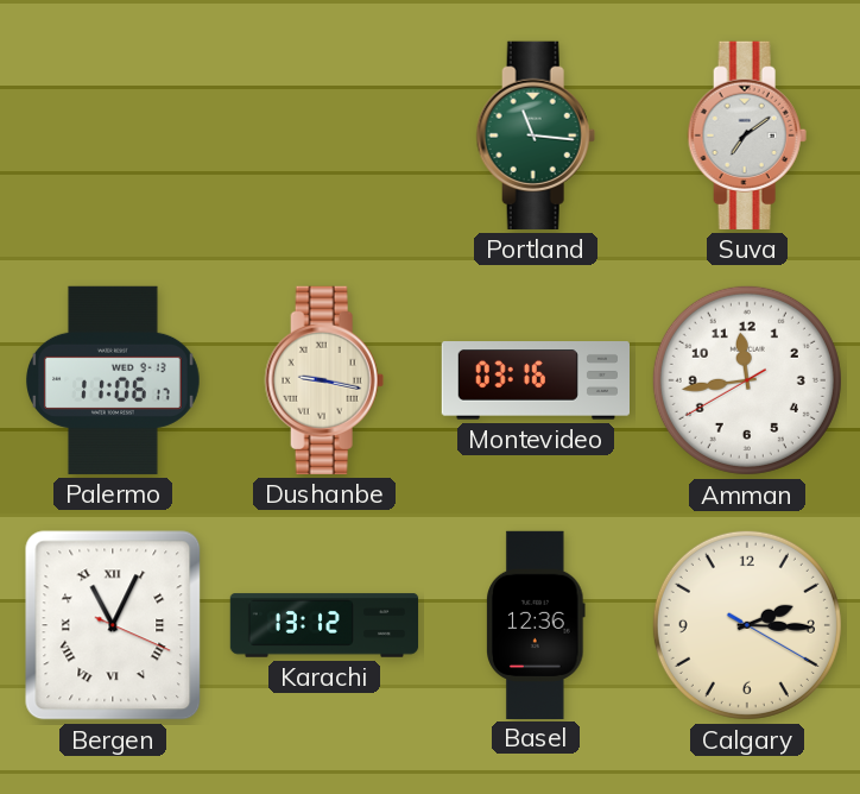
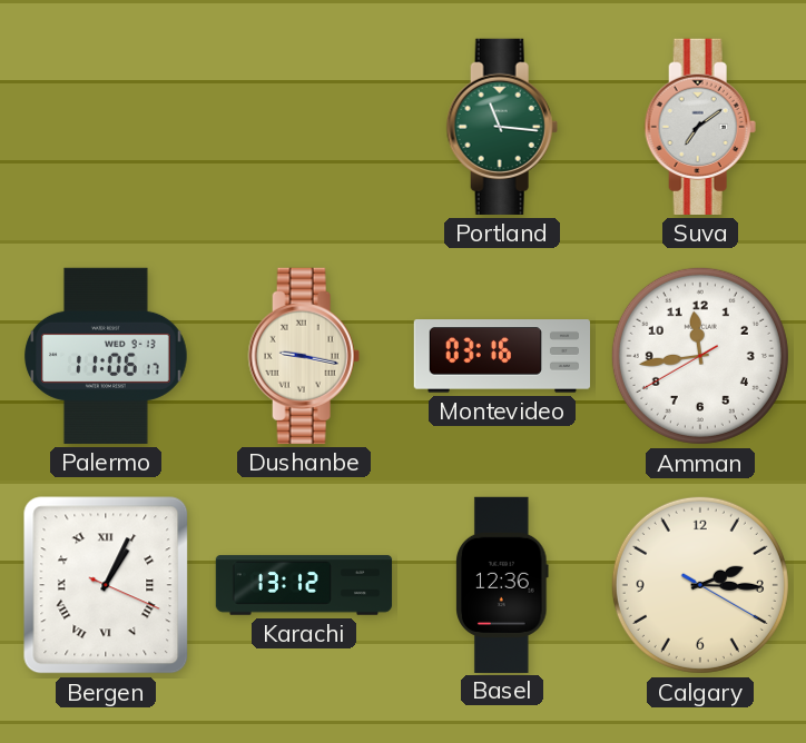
Bergen: 11:04 -> 1:04
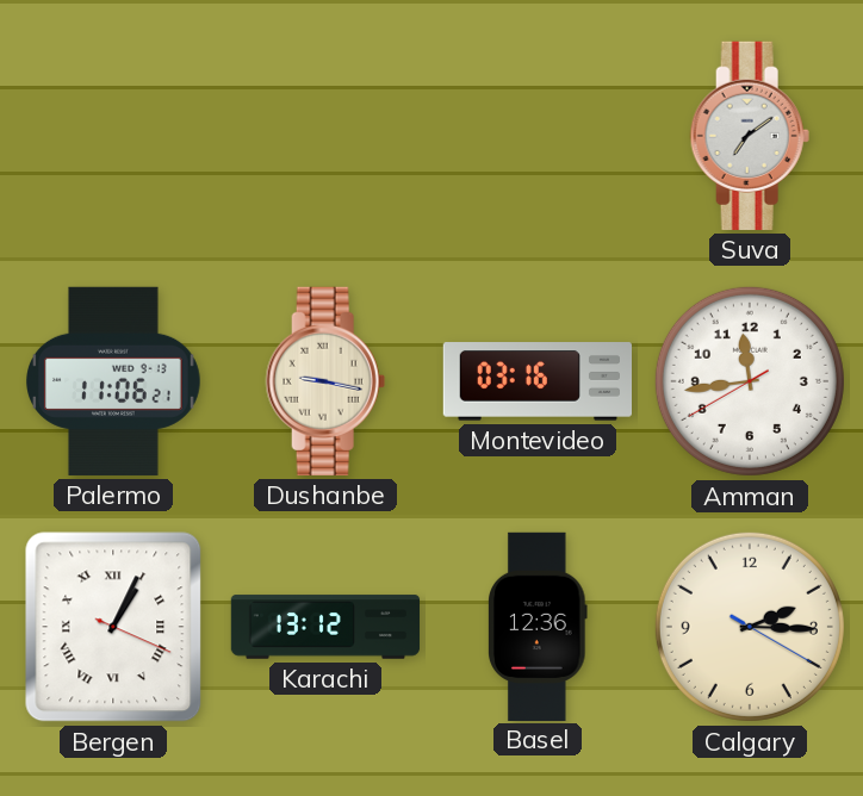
Portland: 11:16 -> none
Palermo: 11:06:17 -> 11:06:21
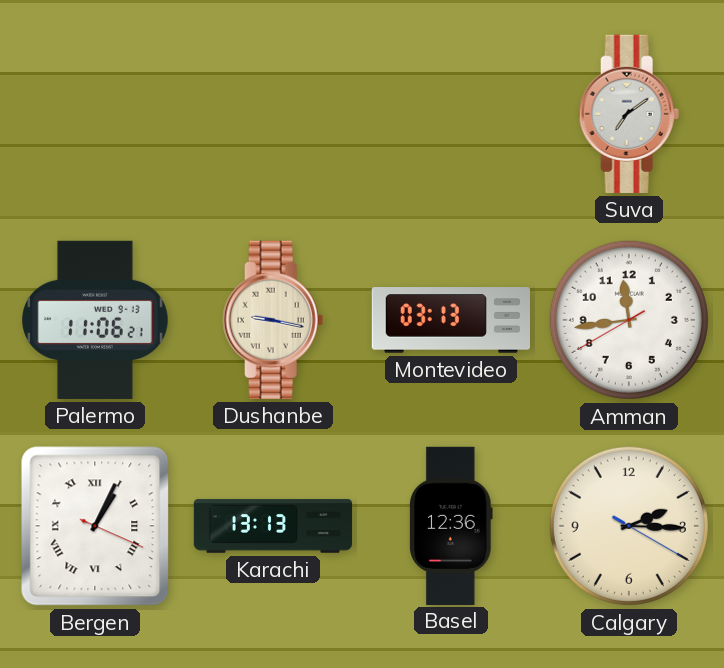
Montevideo: 03:16 -> 03:13
Karachi: 13:12 -> 13:13
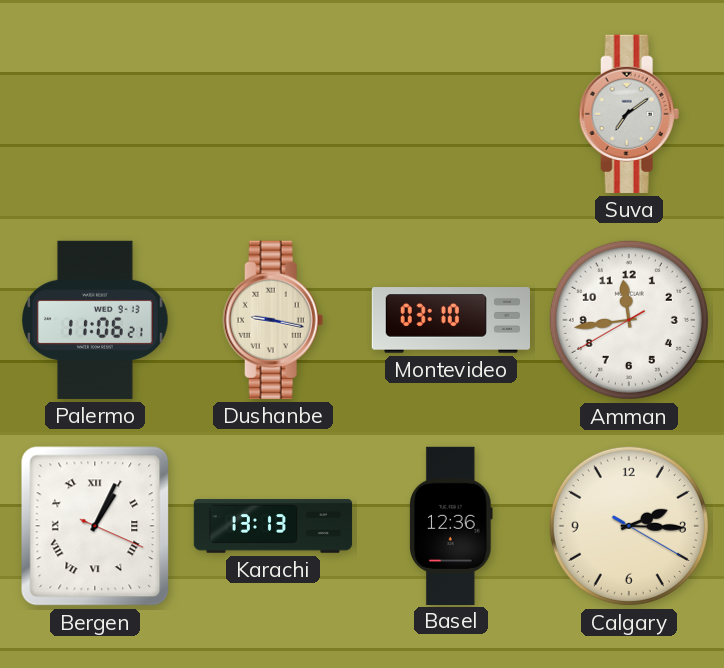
Montevideo: 03:13 -> 03:10
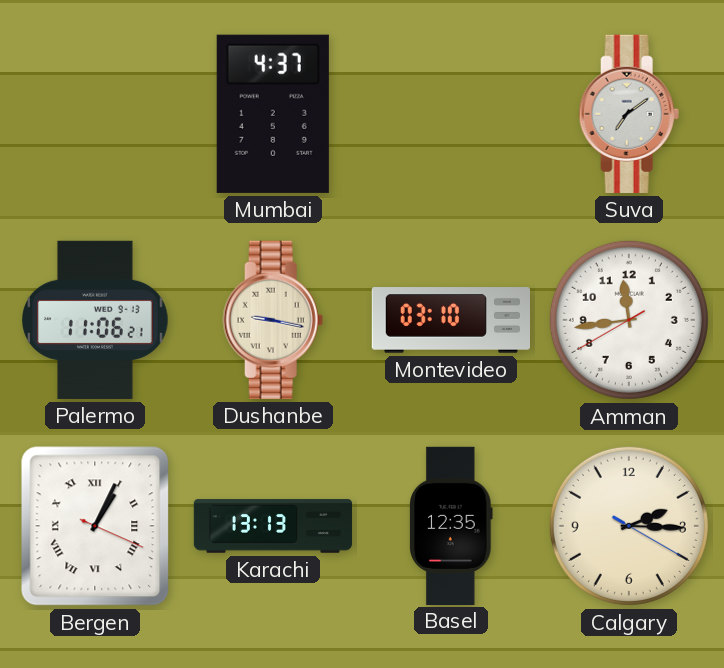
Mumbai: none -> 4:37
Basel: 12:36 -> 12:35
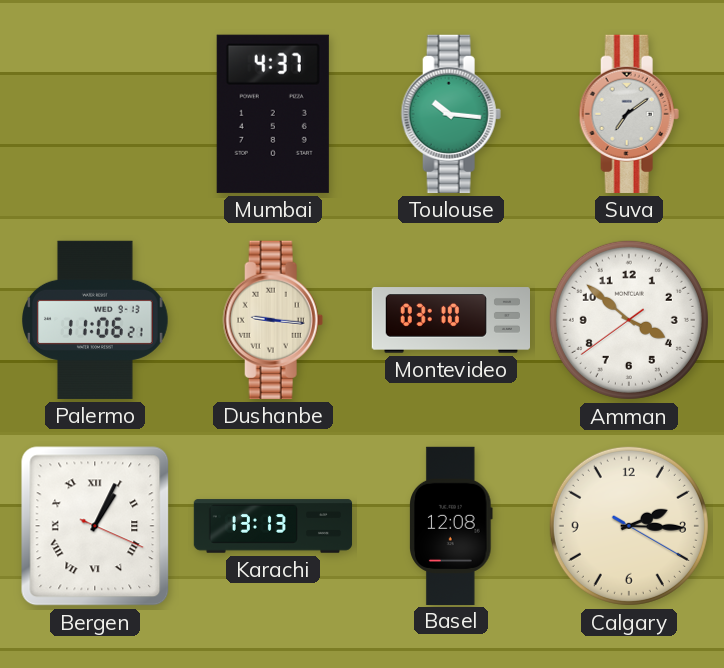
Toulouse: none -> 10:16
Dushanbe: 9:17 -> 9:16
Amman: 11:43 -> 3:51
Basel: 12:35 -> 12:08
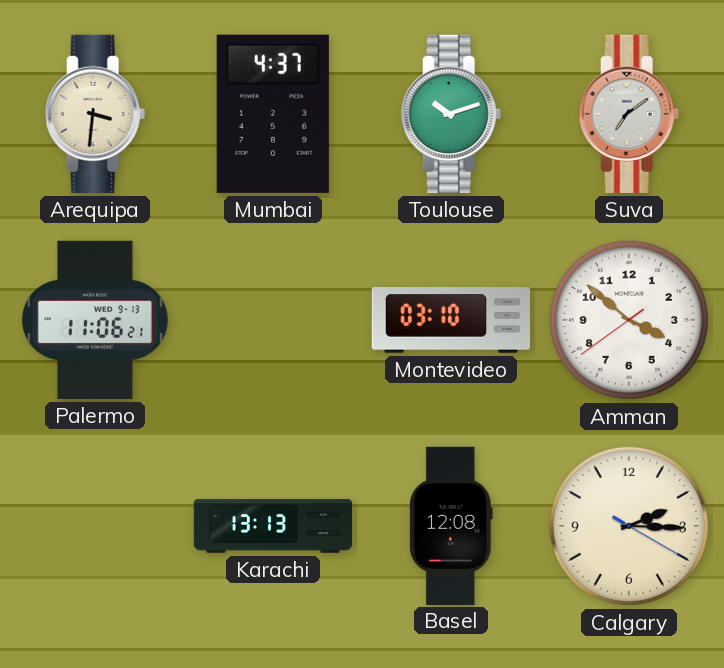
Arequipa: none -> 3:31
Toulouse: 10:16 -> 10:12
Dushanbe: 9:16 -> none
Bergen: 1:04 -> none
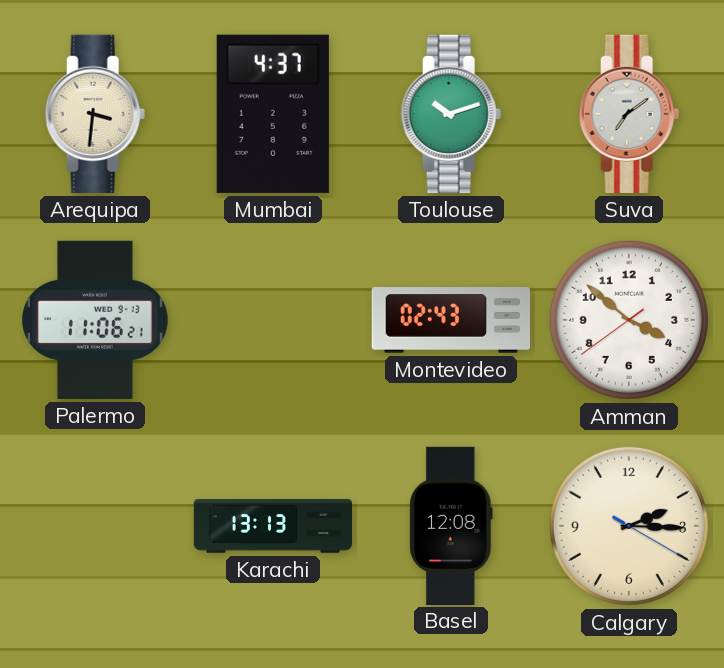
Montevideo: 03:10 -> 02:43
